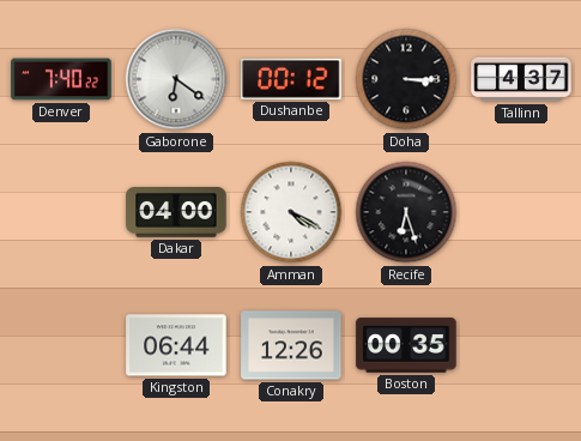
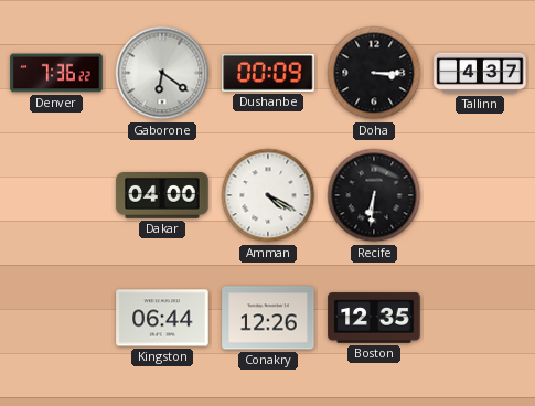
Denver: 7:40 -> 7:36
Dushanbe: 00:12 -> 00:09
Recife: 6:27 -> 6:31
Boston: 00:35 -> 12:35
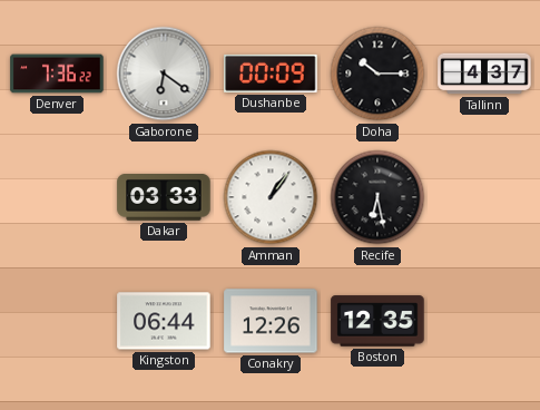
Doha: 3:15 -> 10:15
Dakar: 04:00 -> 03:33
Amman: 4:20 -> 1:06
Recife: 6:31 -> 6:28
